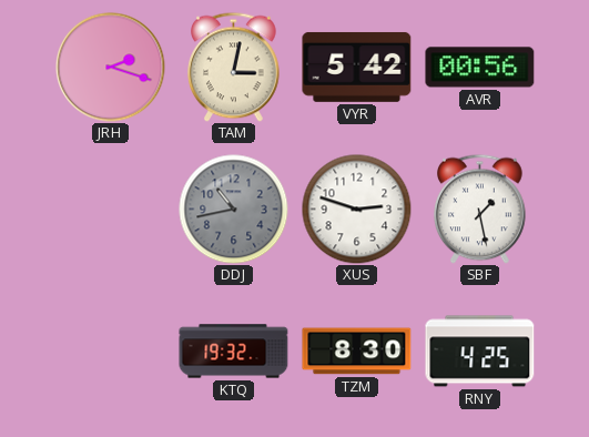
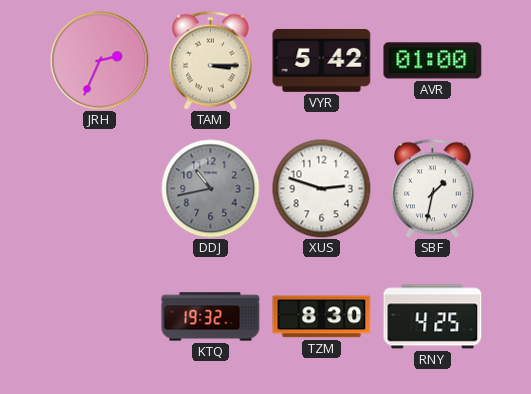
JRH: 2:18 -> 2:34
TAM: 3:02 -> 3:15
AVR: 00:56 -> 01:00
SBF: 1:28 -> 1:32
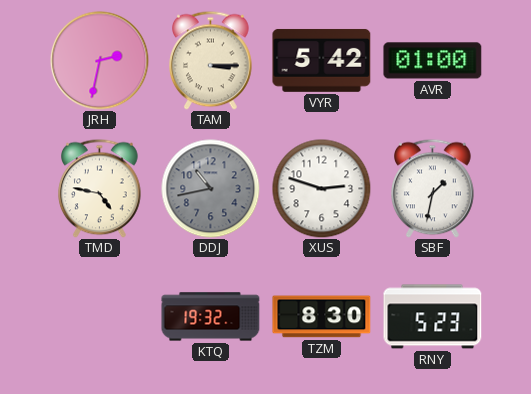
JRH: 2:34 -> 2:32
TMD: none -> 4:47
RNY: 4:25 -> 5:23
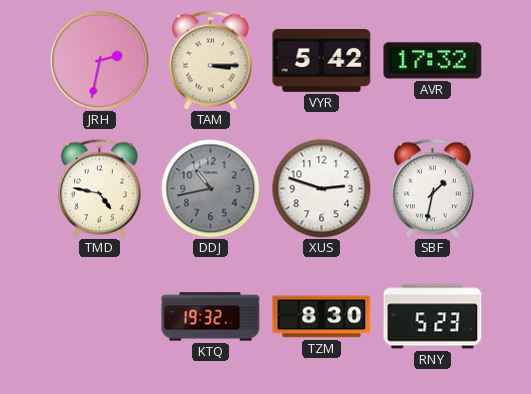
AVR: 01:00 -> 17:32
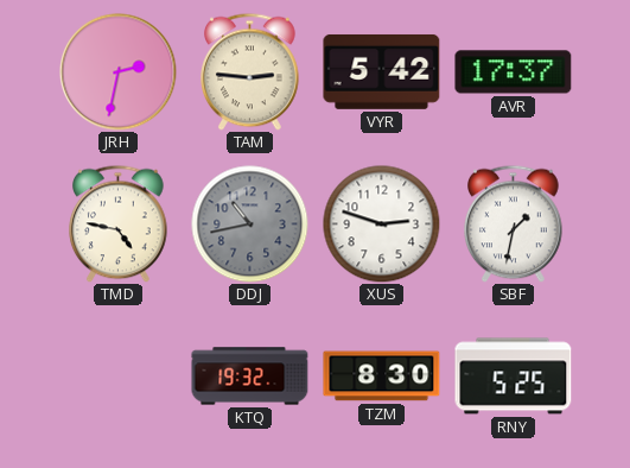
TAM: 3:15 -> 2:46
AVR: 17:32 -> 17:37
RNY: 5:23 -> 5:25
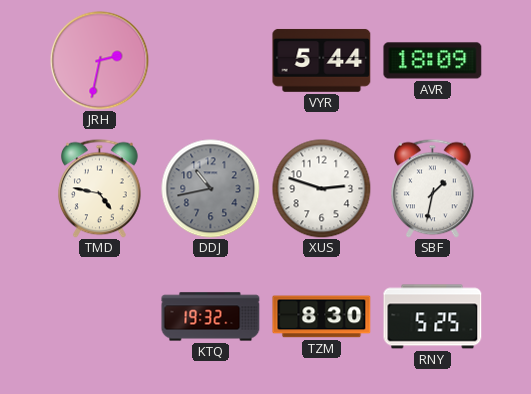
TAM: 2:46 -> none
VYR: 5:42 -> 5:44
AVR: 17:37 -> 18:09
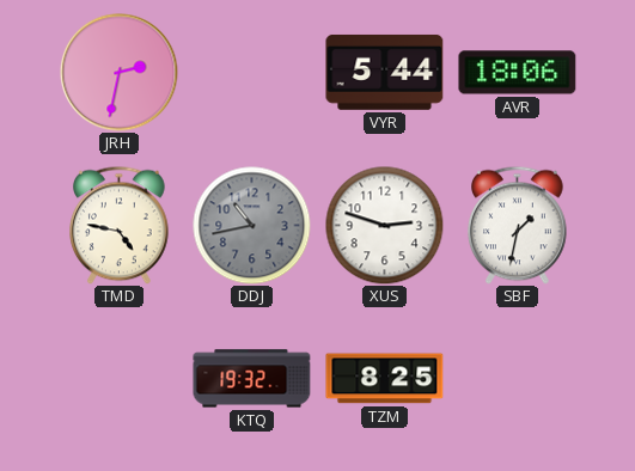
AVR: 18:09 -> 18:06
TZM: 8:30 -> 8:25
RNY: 5:25 -> none
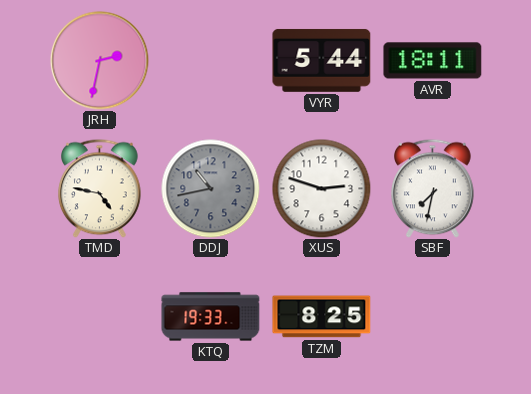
AVR: 18:06 -> 18:11
SBF: 1:32 -> 7:32
KTQ: 19:32 -> 19:33
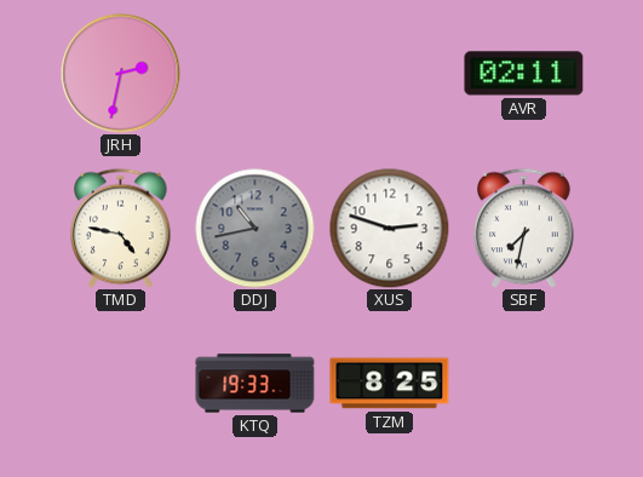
VYR: 5:44 -> none
AVR: 18:11 -> 02:11
